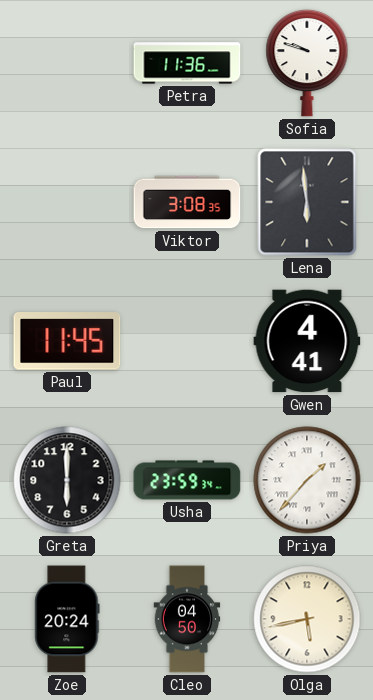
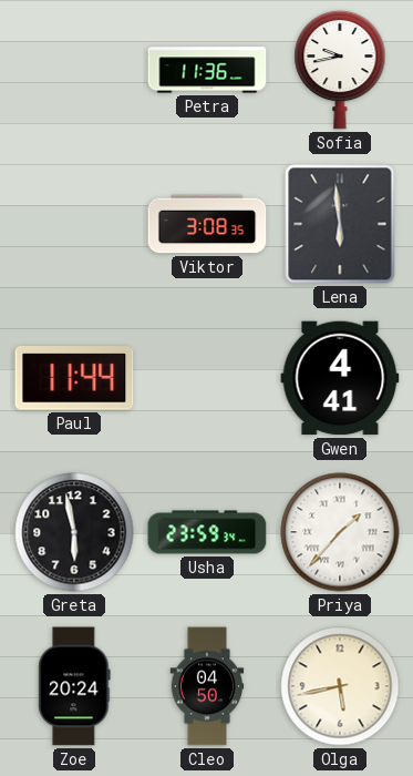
Sofia: 9:48 -> 9:43
Paul: 11:45 -> 11:44
Greta: 6:00 -> 5:58
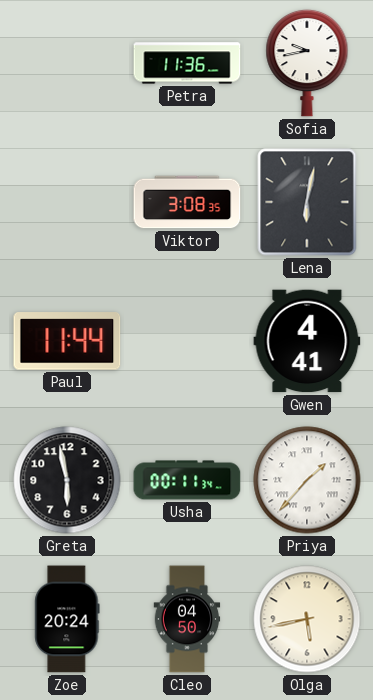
Lena: 5:59 -> 6:02
Usha: 23:59 -> 00:11
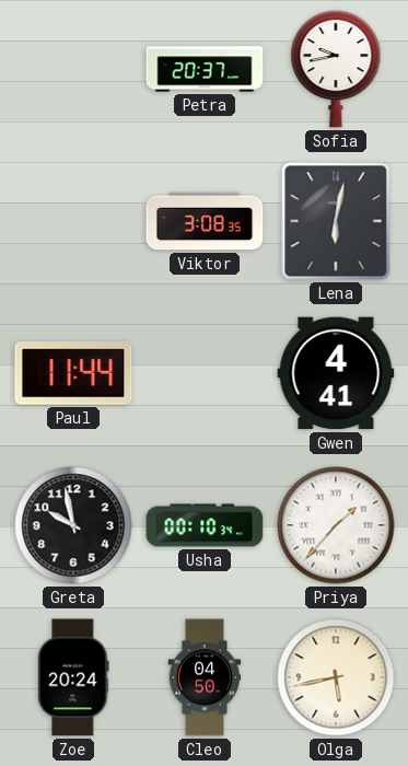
Petra: 11:36 -> 20:37
Greta: 5:58 -> 9:58
Usha: 00:11 -> 00:10
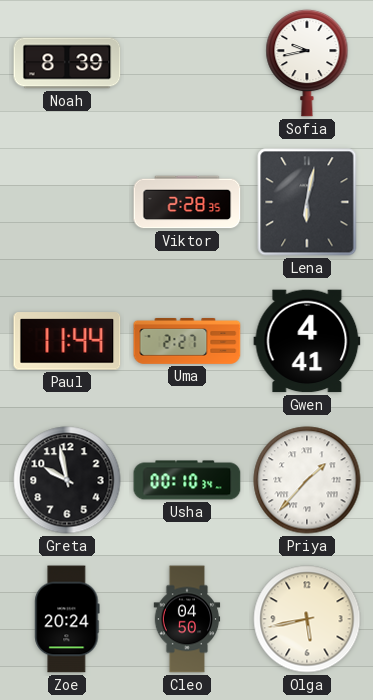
Noah: none -> 8:39
Petra: 20:37 -> none
Viktor: 3:08 -> 2:28
Uma: none -> 2:27
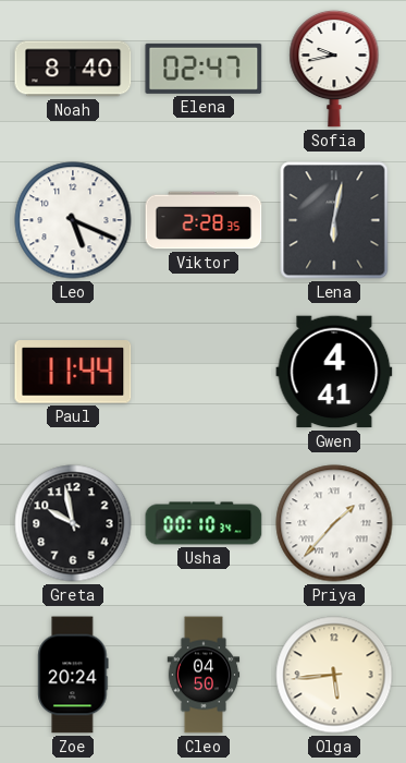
Noah: 8:39 -> 8:40
Elena: none -> 02:47
Leo: none -> 5:19
Uma: 2:27 -> none
Olga: 5:43 -> 5:44
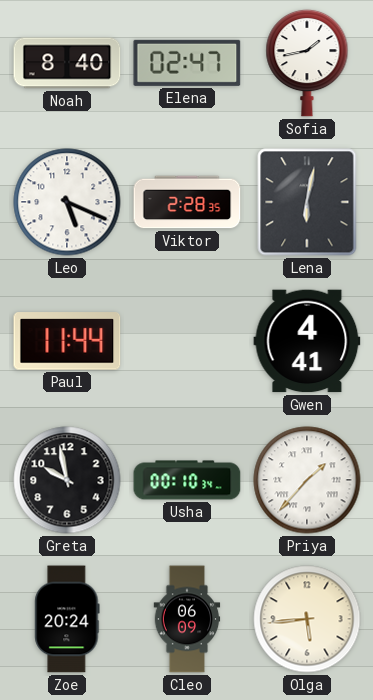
Sofia: 9:43 -> 1:43
Cleo: 04:50 -> 06:09
